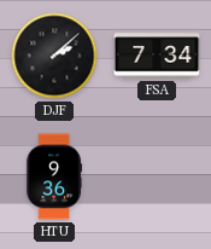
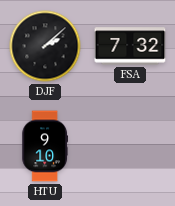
FSA: 7:34 -> 7:32
HTU: 9:36 -> 9:10
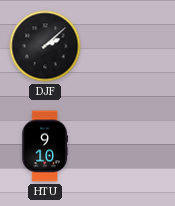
FSA: 7:32 -> none
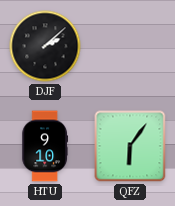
QFZ: none -> 6:06
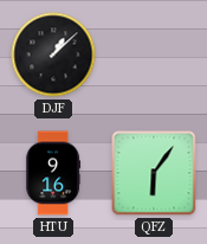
DJF: 2:08 -> 1:08
HTU: 9:10 -> 9:16
